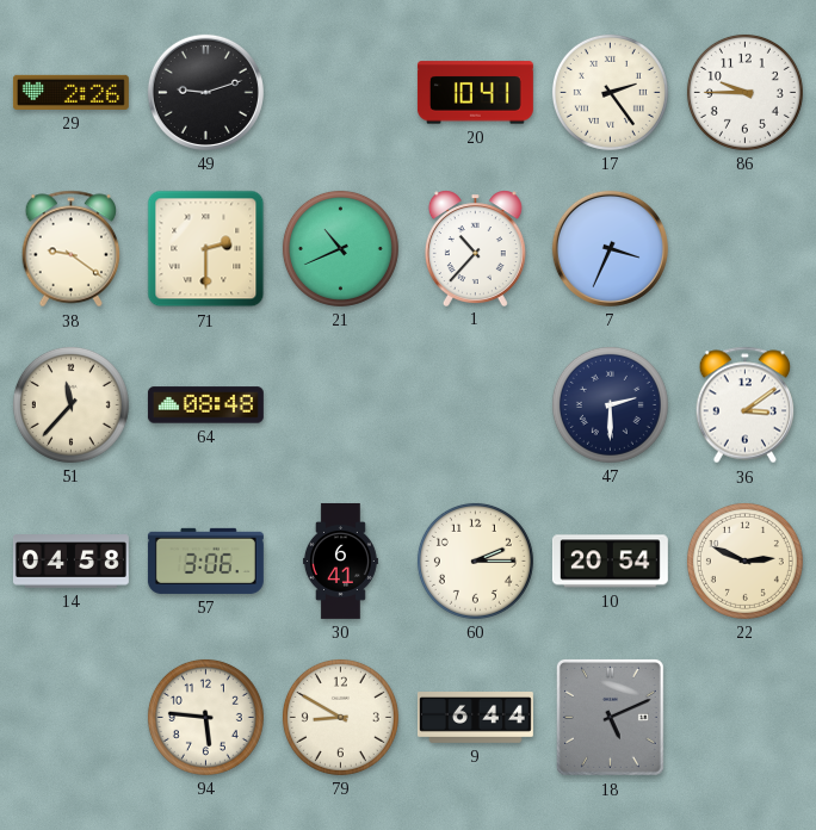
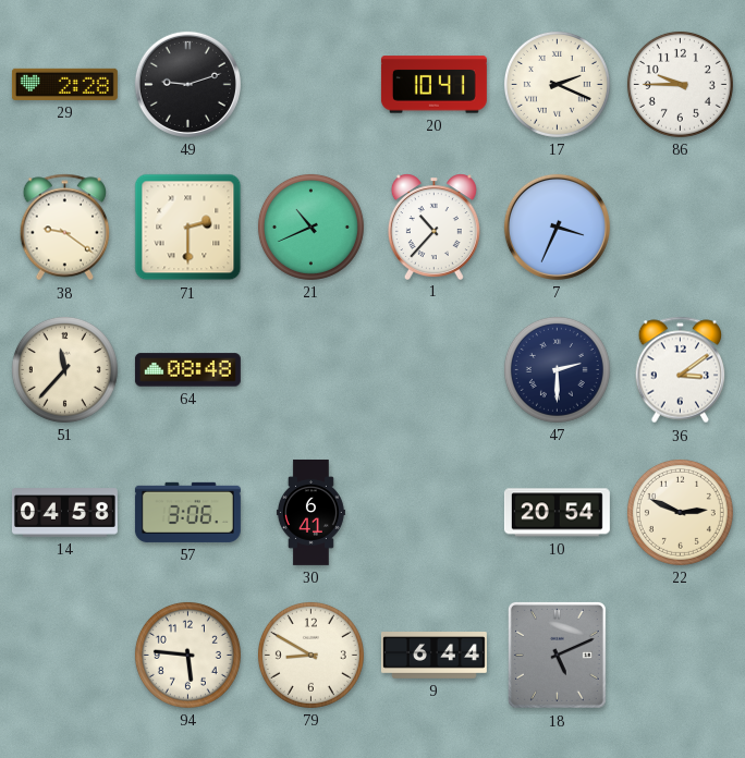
29: 2:26 -> 2:28
17: 2:24 -> 2:19
60: 2:15 -> none
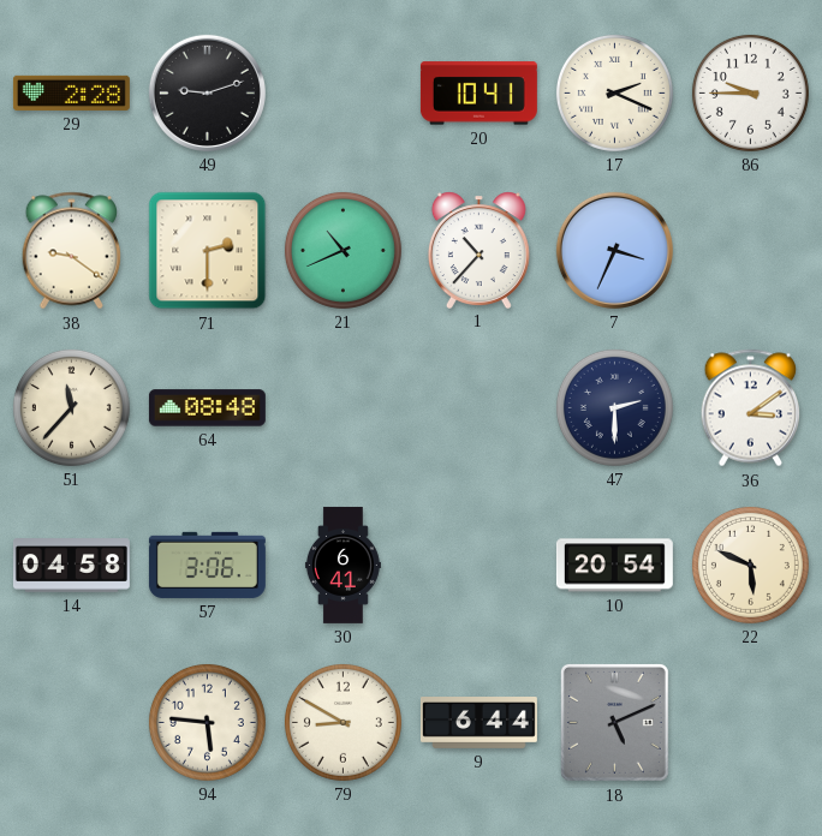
22: 2:49 -> 5:49
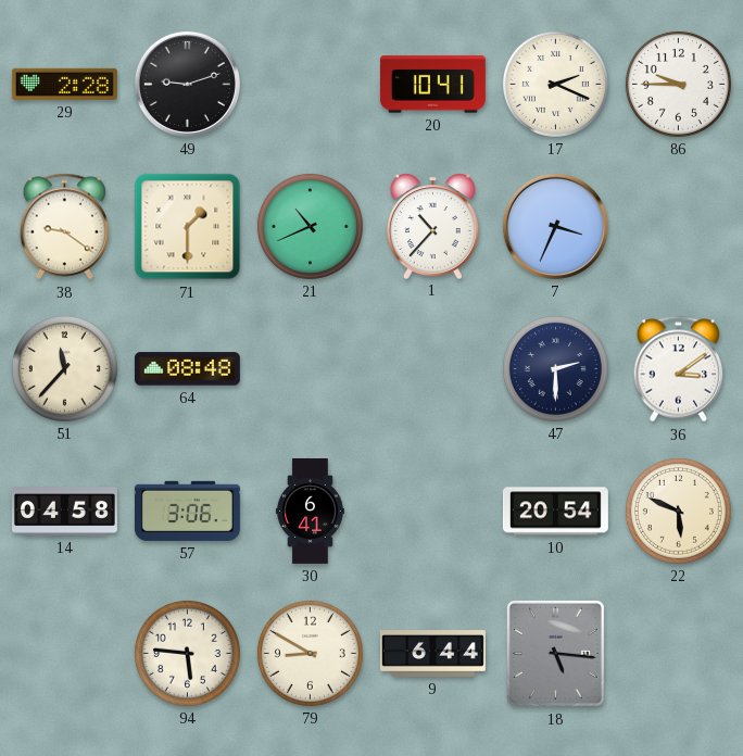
71: 2:30 -> 1:30
18: 5:11 -> 5:16
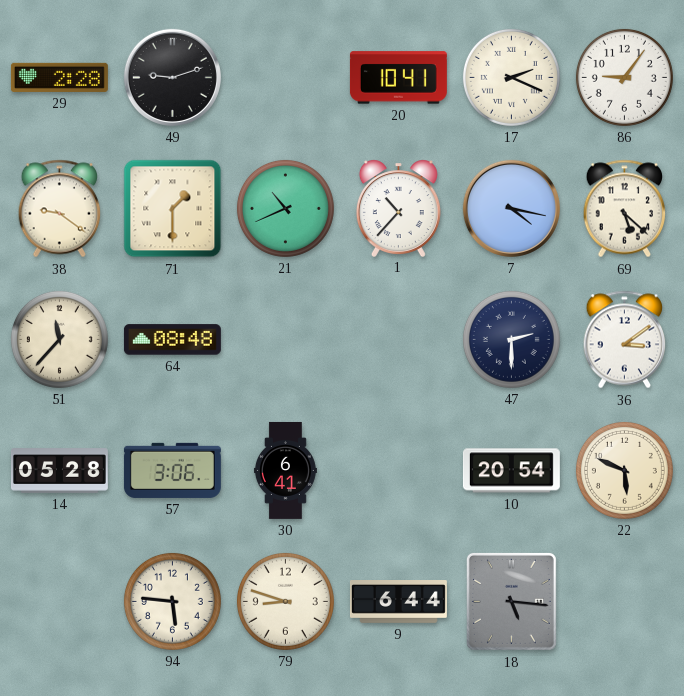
86: 9:45 -> 9:06
7: 3:34 -> 4:17
69: none -> 5:22
14: 04:58 -> 05:28
79: 8:50 -> 8:48
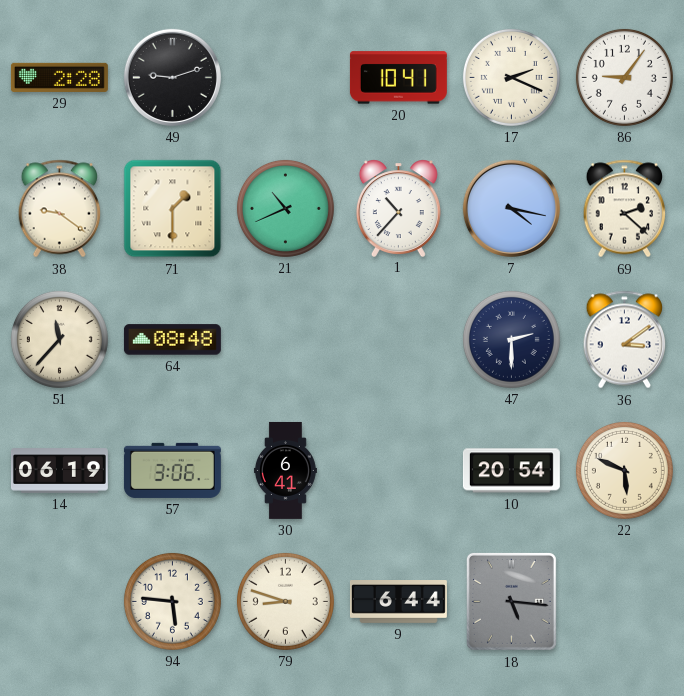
69: 5:22 -> 2:22
14: 05:28 -> 06:19
